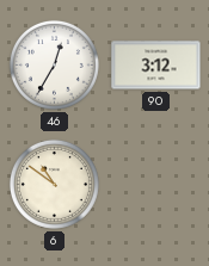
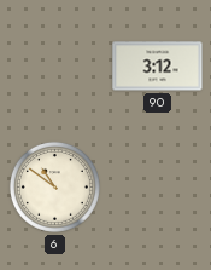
46: 12:35 -> none
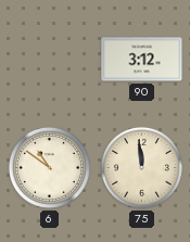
75: none -> 11:59
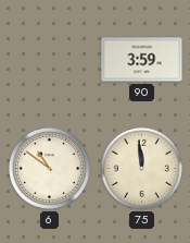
90: 3:12 -> 3:59
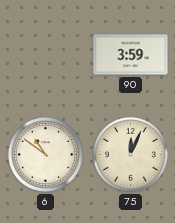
75: 11:59 -> 12:04
